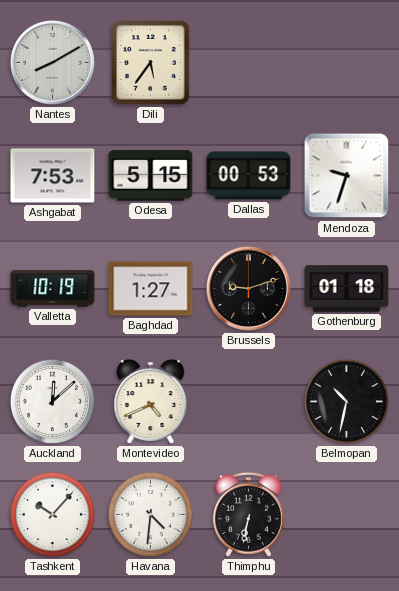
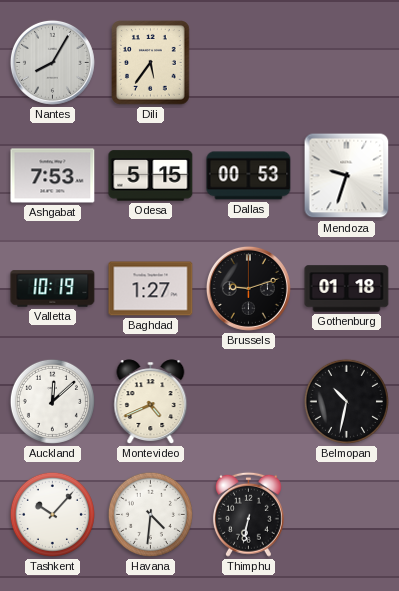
Nantes: 8:10 -> 8:05
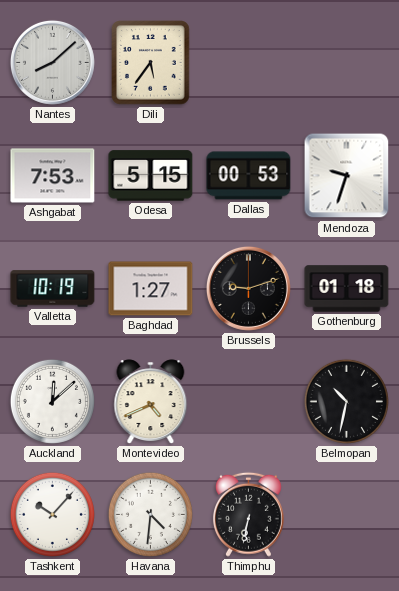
Nantes: 8:05 -> 8:08
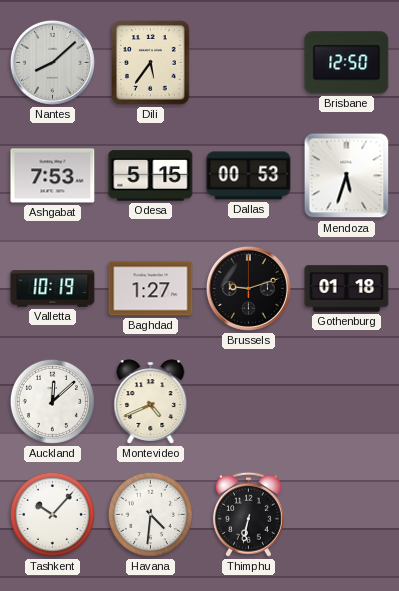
Brisbane: none -> 12:50
Mendoza: 9:33 -> 5:33
Belmopan: 10:32 -> none
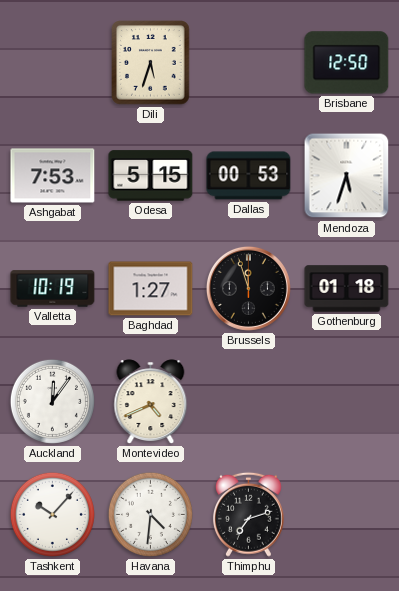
Nantes: 8:08 -> none
Dili: 5:36 -> 5:33
Brussels: 9:12 -> 11:57
Auckland: 12:08 -> 12:06
Thimphu: 6:32 -> 7:12
